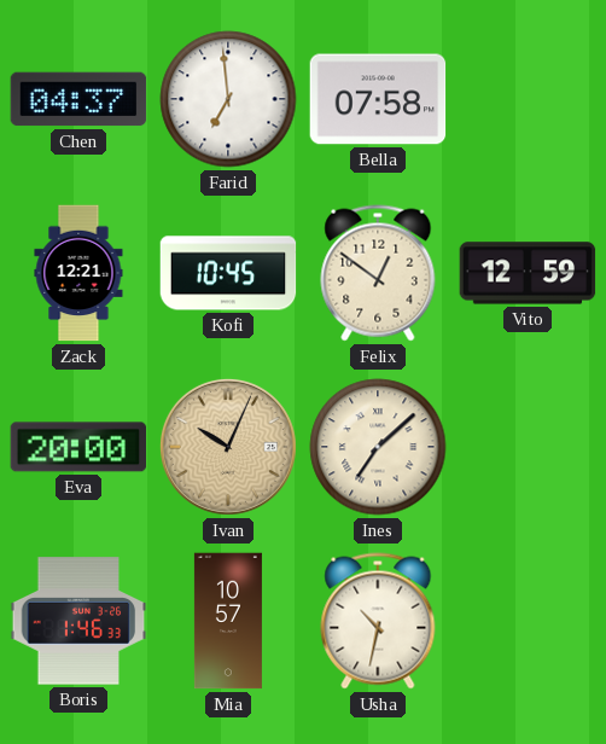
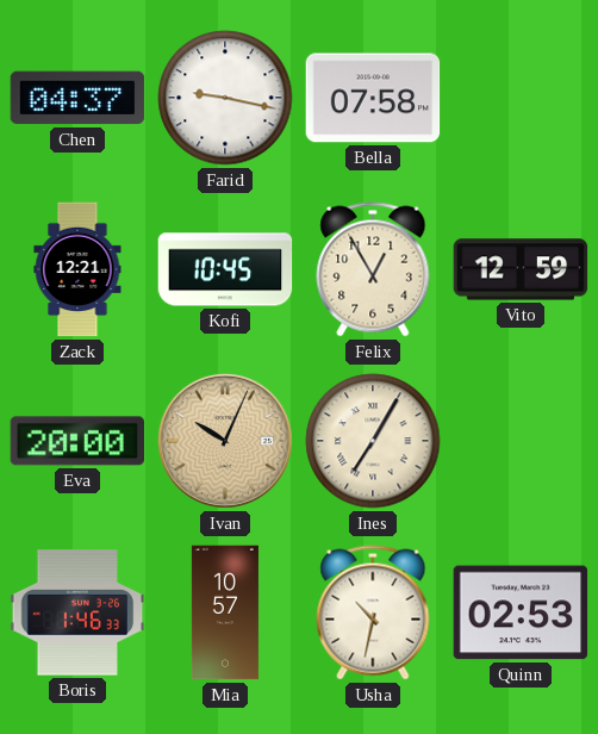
Farid: 6:59 -> 9:17
Felix: 12:51 -> 12:55
Ines: 7:08 -> 7:05
Quinn: none -> 02:53
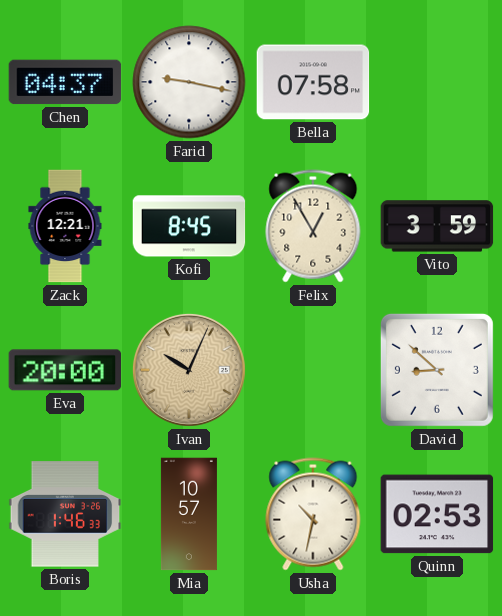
Kofi: 10:45 -> 8:45
Vito: 12:59 -> 3:59
Ines: 7:05 -> none
David: none -> 8:52
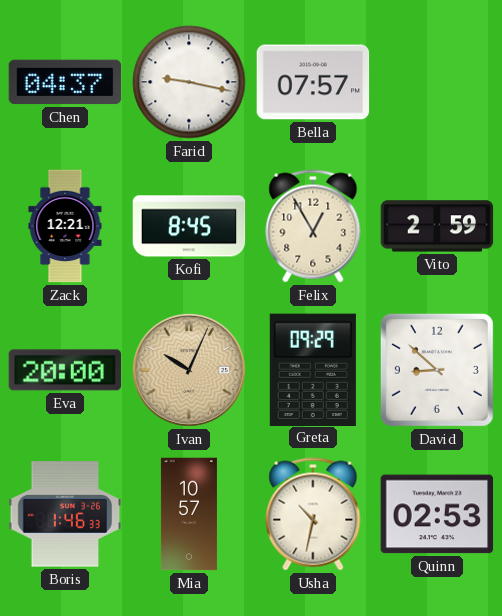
Bella: 07:58 -> 07:57
Vito: 3:59 -> 2:59
Greta: none -> 09:29
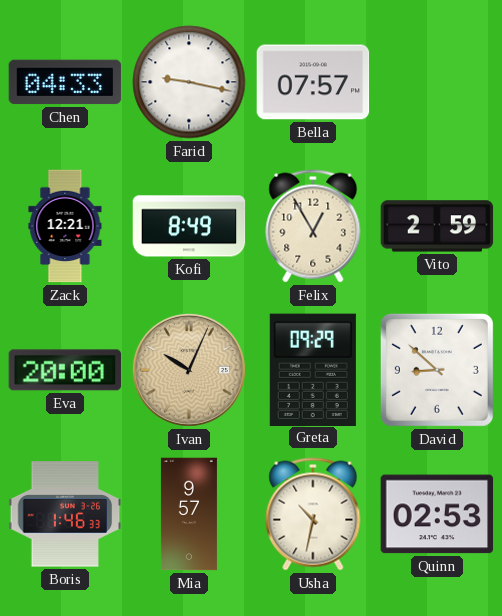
Chen: 04:37 -> 04:33
Kofi: 8:45 -> 8:49
Mia: 10:57 -> 9:57
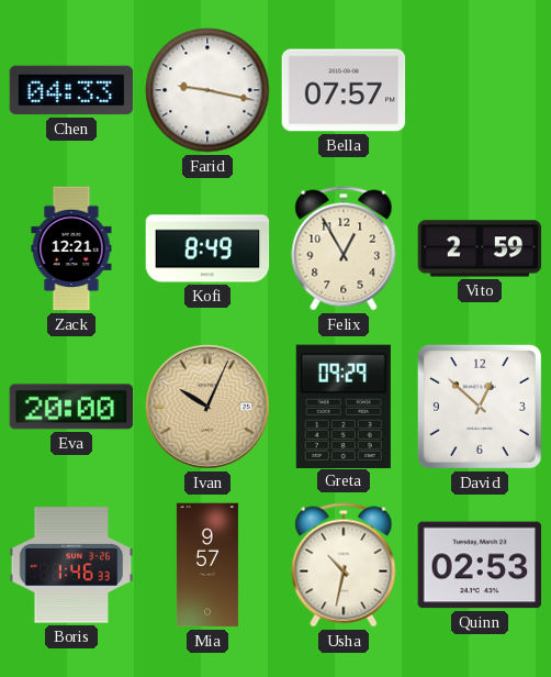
David: 8:52 -> 12:52
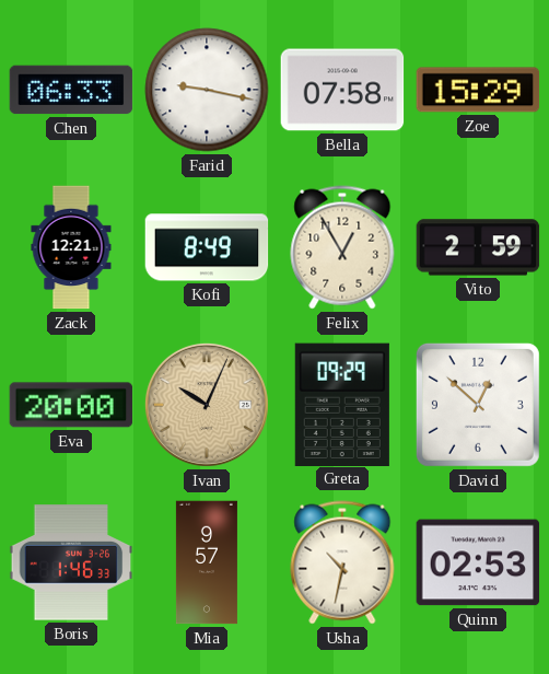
Chen: 04:33 -> 06:33
Bella: 07:57 -> 07:58
Zoe: none -> 15:29
